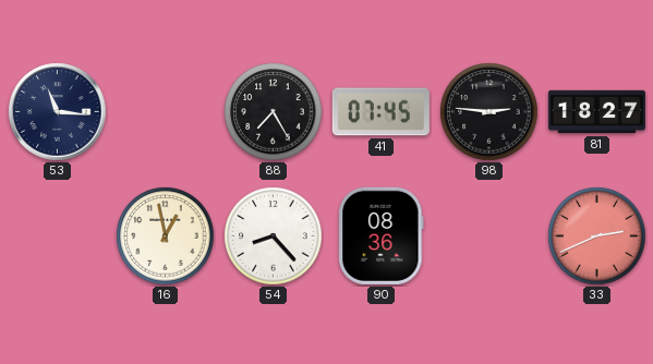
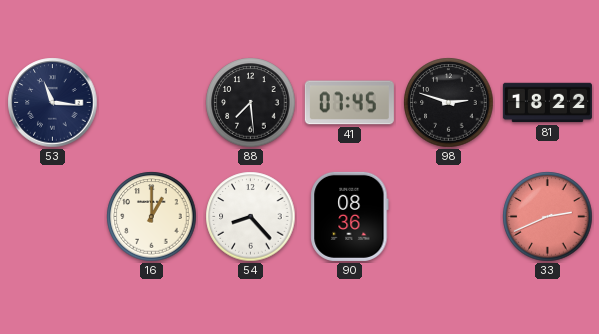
88: 7:25 -> 7:29
98: 2:46 -> 2:48
81: 18:27 -> 18:22
16: 12:58 -> 1:00
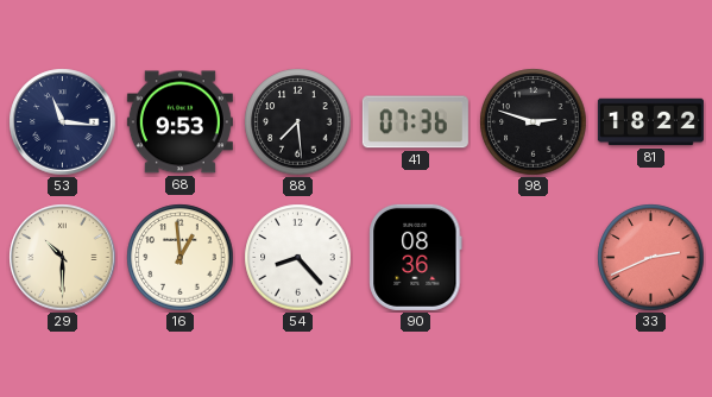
68: none -> 9:53
41: 07:45 -> 07:36
29: none -> 10:30
16: 1:00 -> 12:59
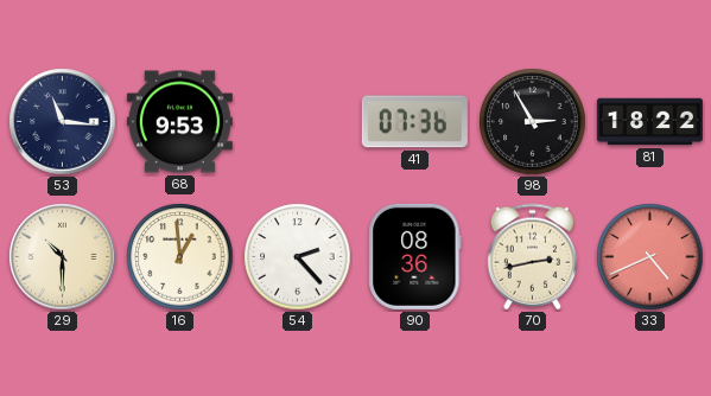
88: 7:29 -> none
98: 2:48 -> 2:55
54: 8:23 -> 2:23
70: none -> 2:43
33: 2:41 -> 4:41
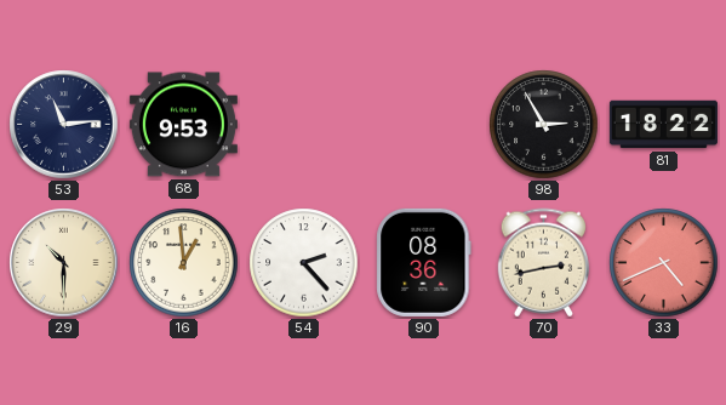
53: 11:16 -> 11:14
41: 07:36 -> none
